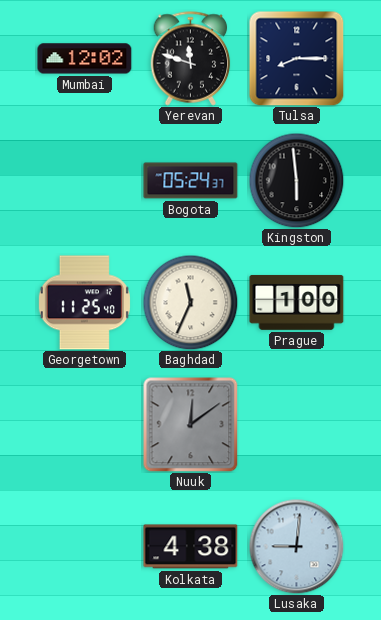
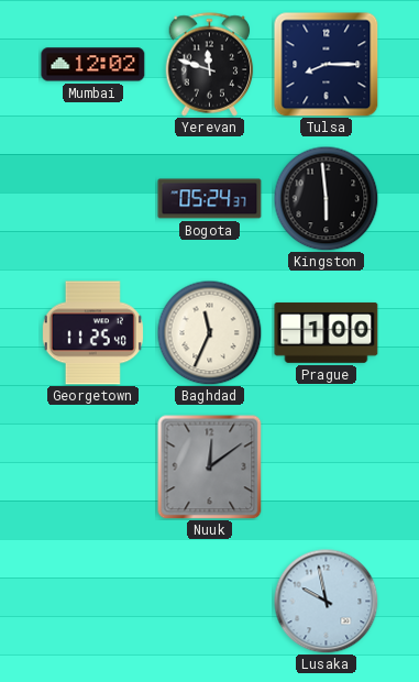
Kolkata: 4:38 -> none
Lusaka: 9:01 -> 9:58
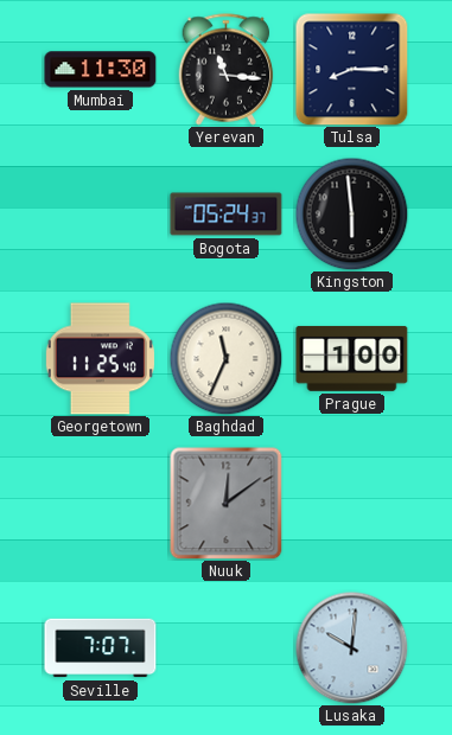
Mumbai: 12:02 -> 11:30
Yerevan: 11:48 -> 11:16
Seville: none -> 7:07
Lusaka: 9:58 -> 10:01
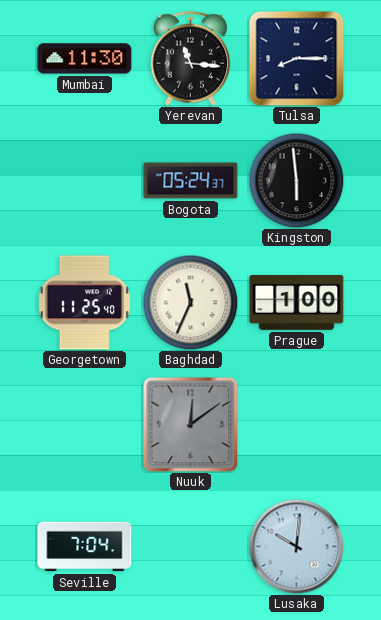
Seville: 7:07 -> 7:04
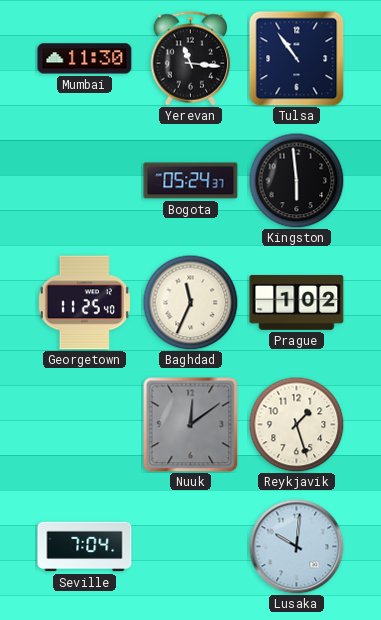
Tulsa: 8:15 -> 10:54
Prague: 1:00 -> 1:02
Reykjavik: none -> 1:27
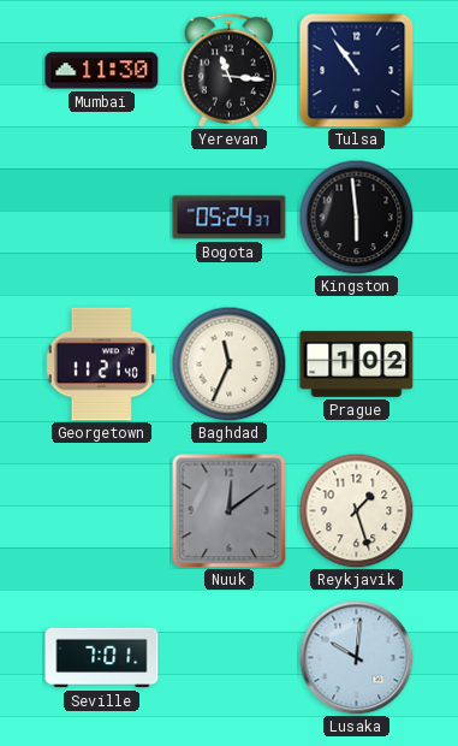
Georgetown: 11:25 -> 11:21
Seville: 7:04 -> 7:01
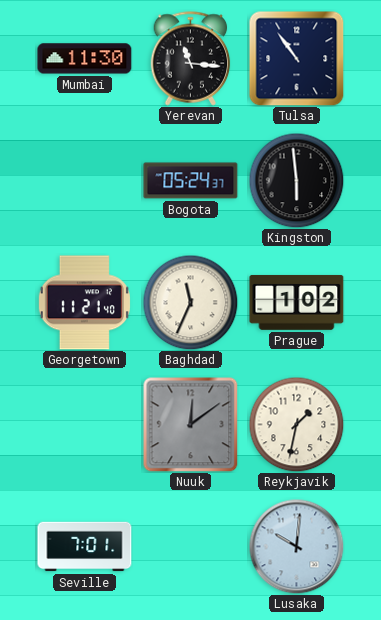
Reykjavik: 1:27 -> 1:32
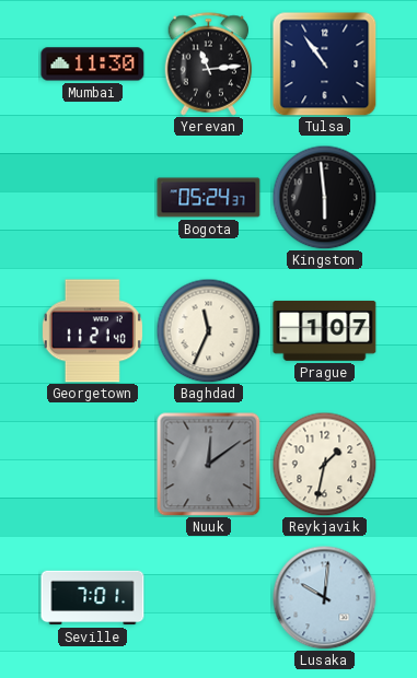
Yerevan: 11:16 -> 11:14
Prague: 1:02 -> 1:07
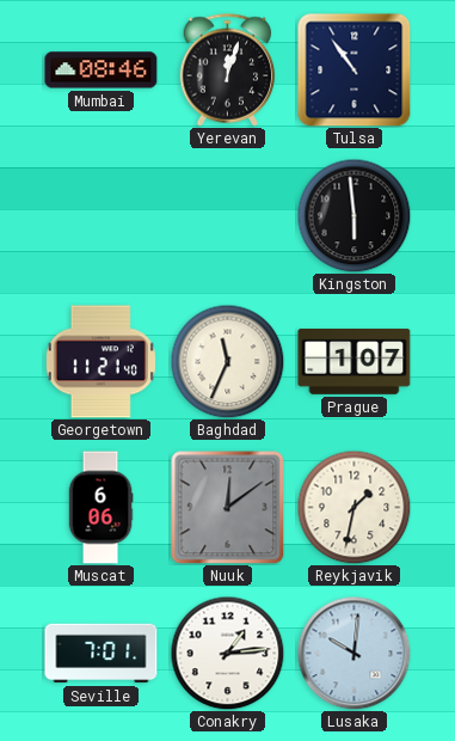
Mumbai: 11:30 -> 08:46
Yerevan: 11:14 -> 12:03
Bogota: 05:24 -> none
Muscat: none -> 6:06
Conakry: none -> 1:14
